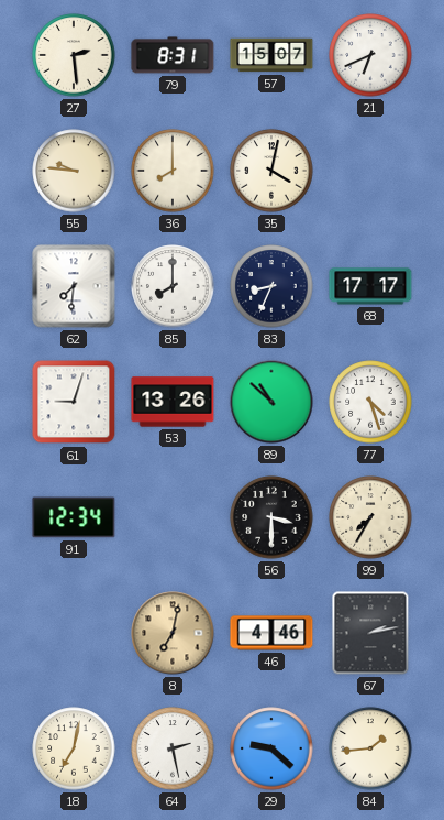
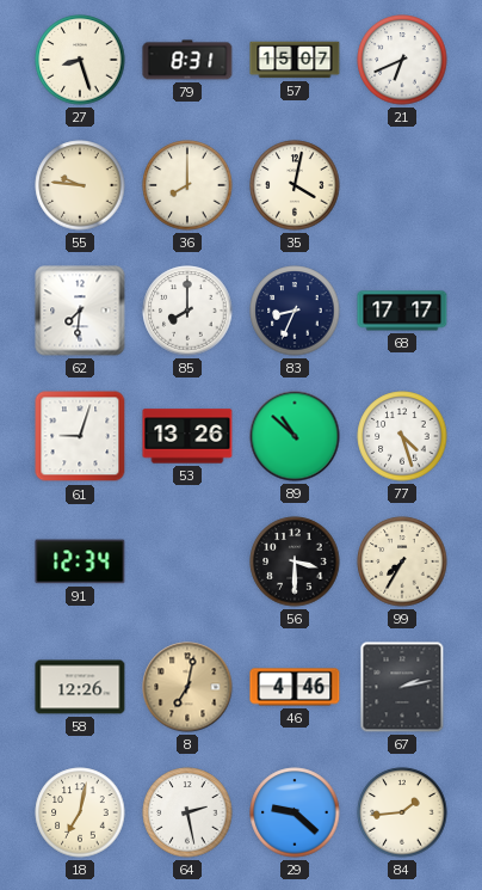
27: 2:29 -> 8:27
58: none -> 12:26
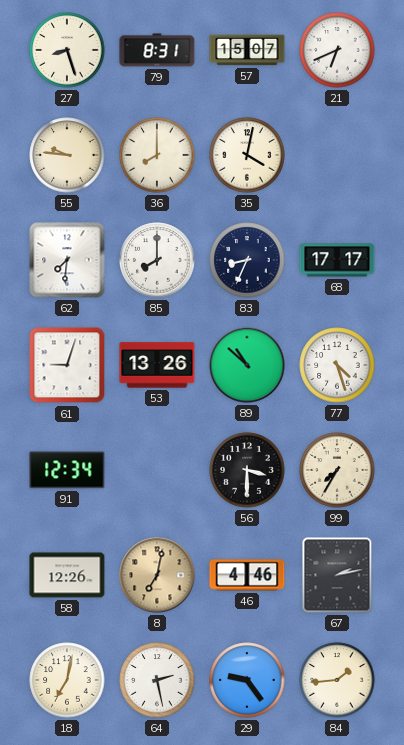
29: 9:22 -> 9:24
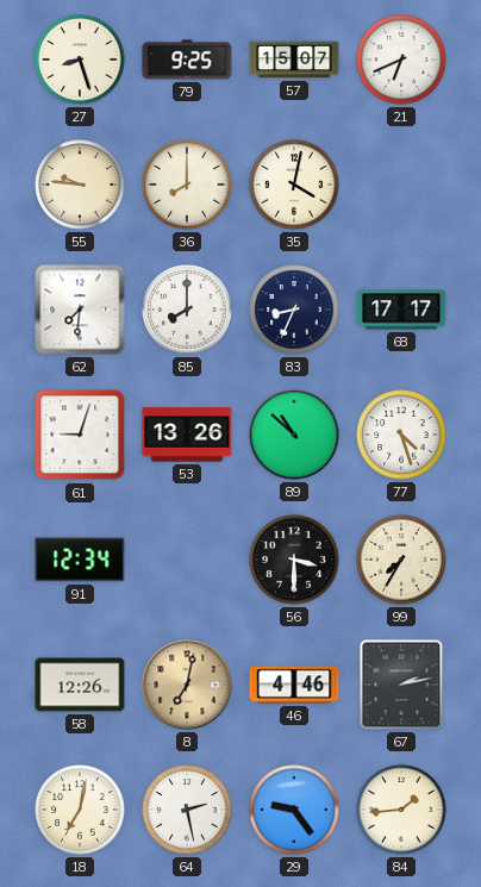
79: 8:31 -> 9:25
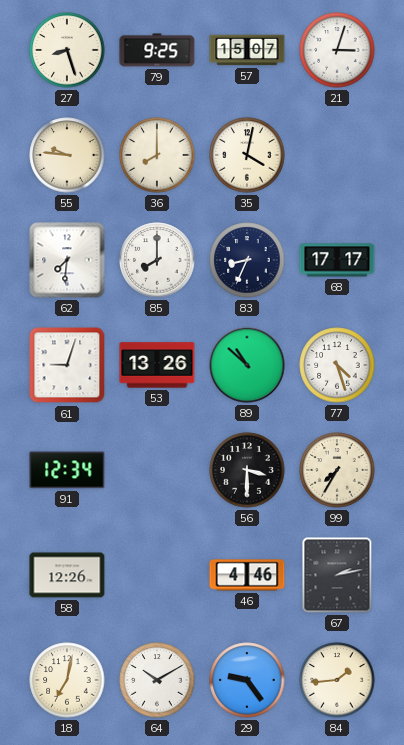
21: 6:41 -> 3:03
8: 7:02 -> none
64: 2:28 -> 10:10
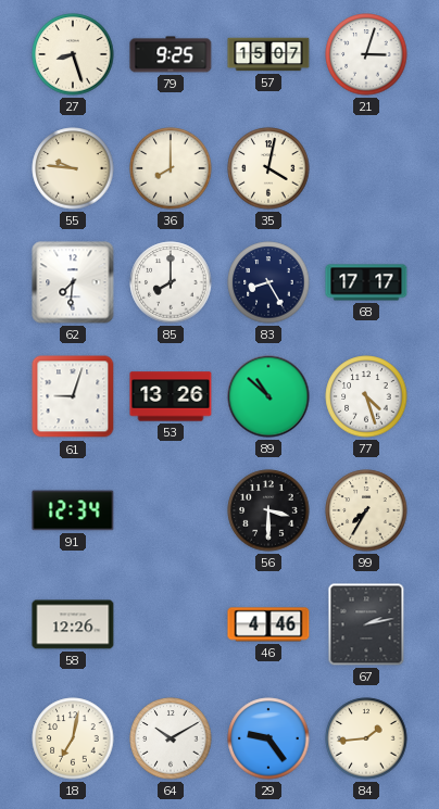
83: 8:34 -> 8:25
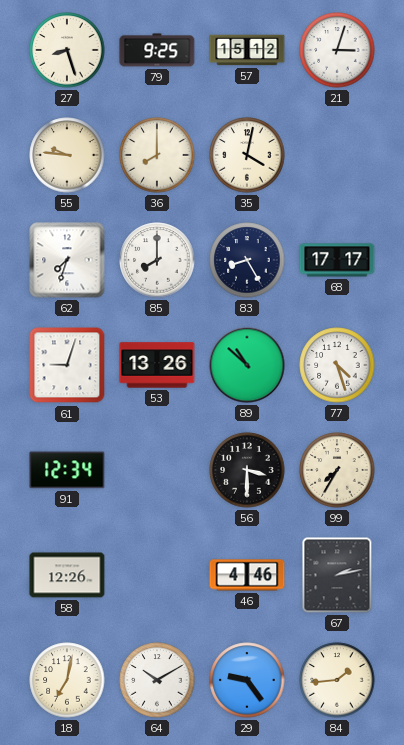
57: 15:07 -> 15:12
62: 7:31 -> 7:33
